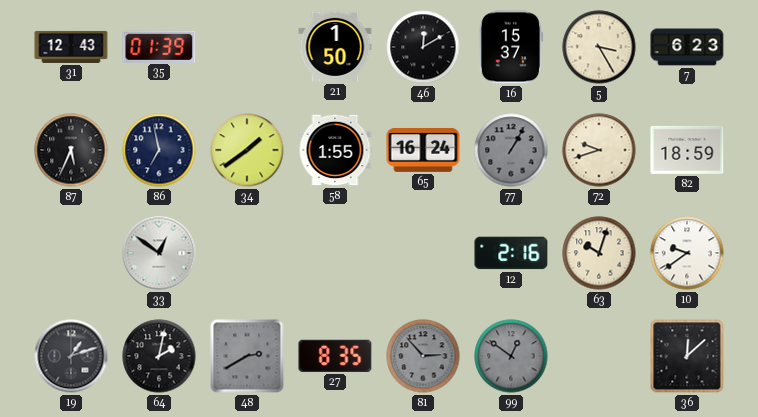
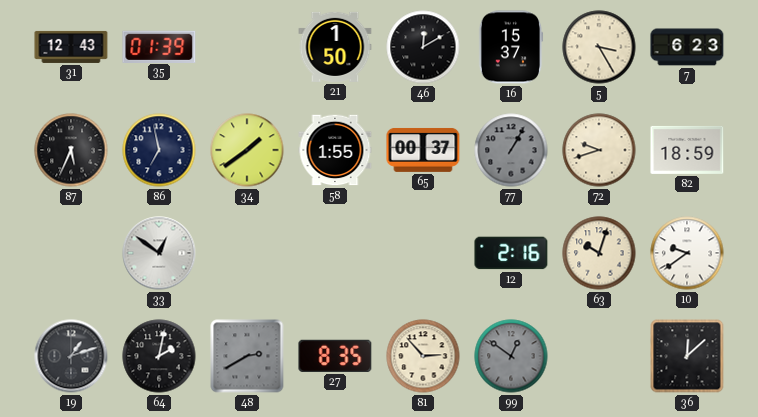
65: 16:24 -> 00:37
81 dial: grey -> cream
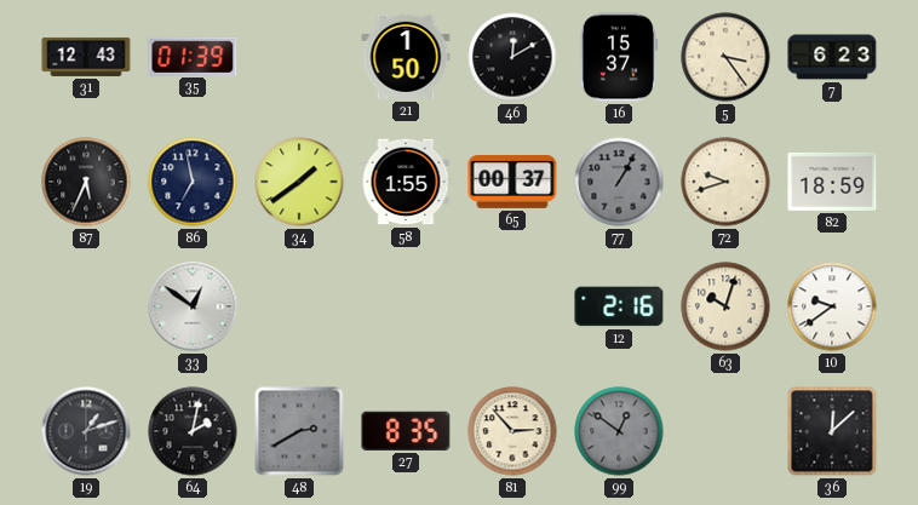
5: 3:25 -> 3:24
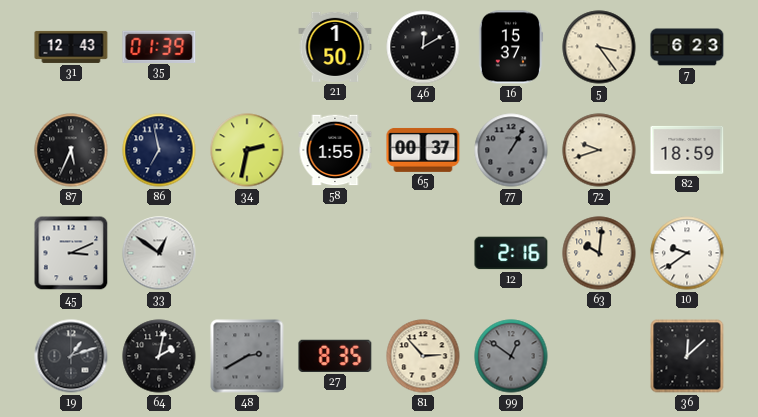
34: 1:39 -> 2:32
45: none -> 3:11
63: 10:03 -> 10:01
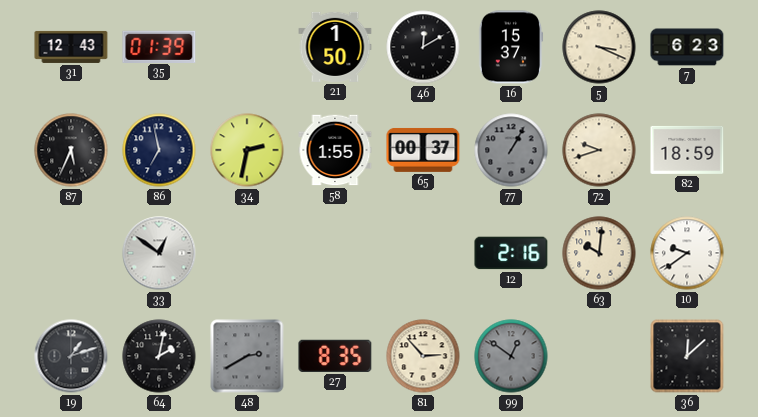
5: 3:24 -> 3:19
45: 3:11 -> none
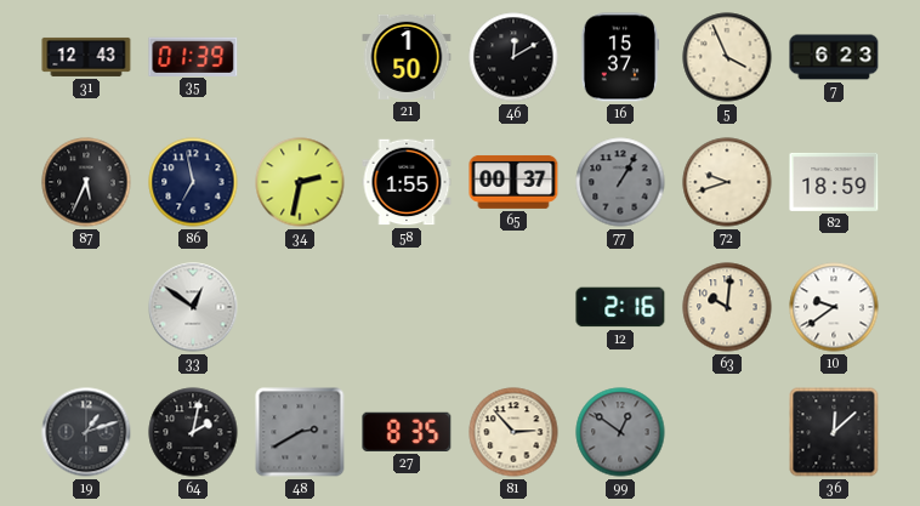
5: 3:19 -> 3:56
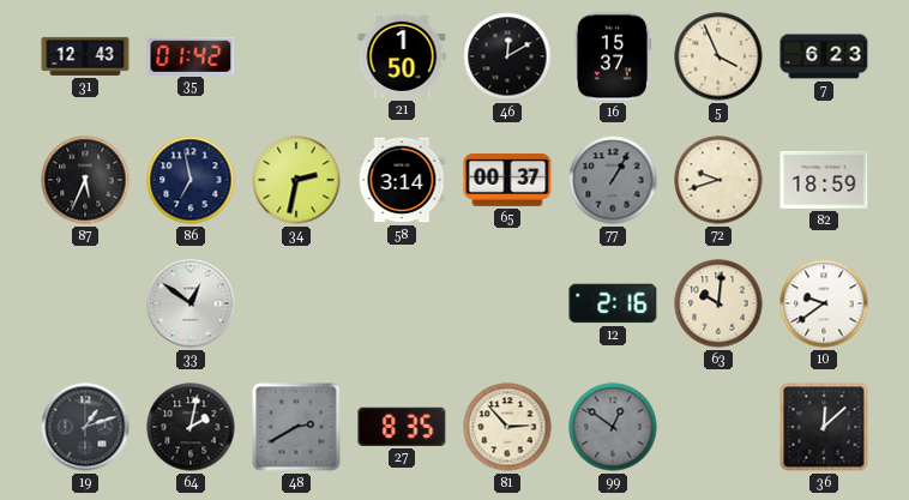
35: 01:39 -> 01:42
58: 1:55 -> 3:14
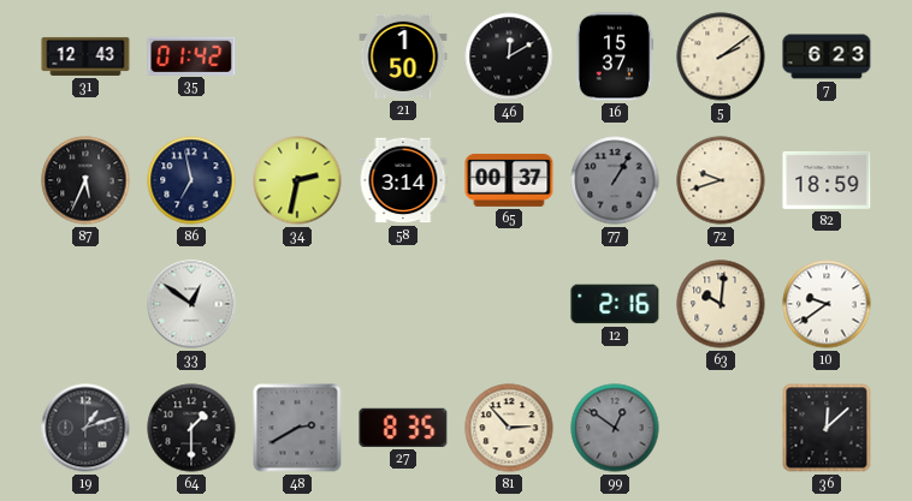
5: 3:56 -> 2:09
64: 2:02 -> 1:30
